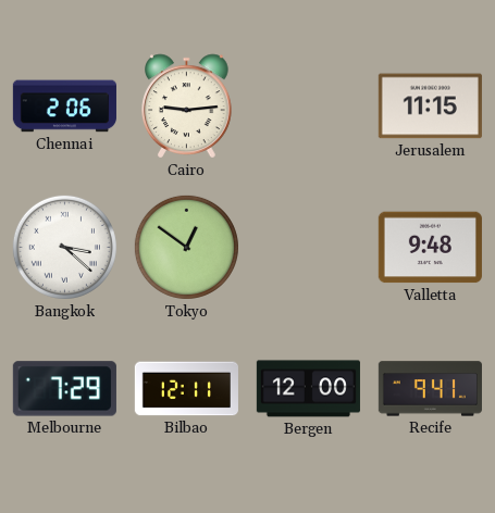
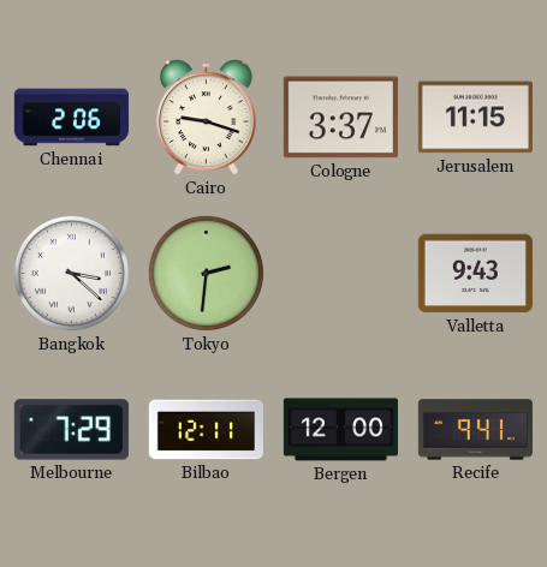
Cairo: 9:14 -> 9:18
Cologne: none -> 3:37
Tokyo: 12:51 -> 2:31
Valletta: 9:48 -> 9:43
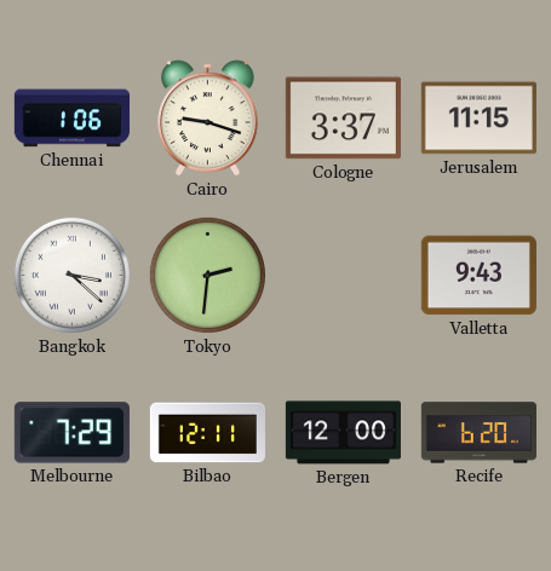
Chennai: 2:06 -> 1:06
Recife: 9:41 -> 6:20
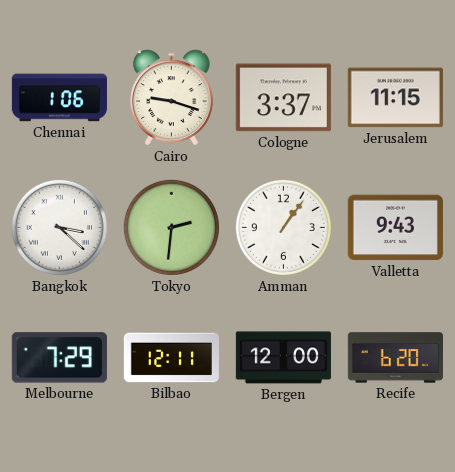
Amman: none -> 1:06
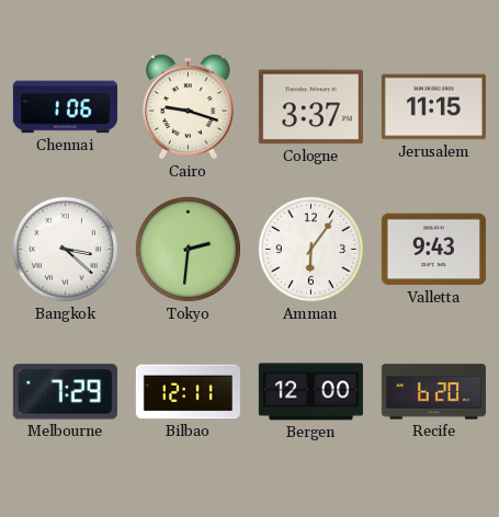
Amman: 1:06 -> 6:06
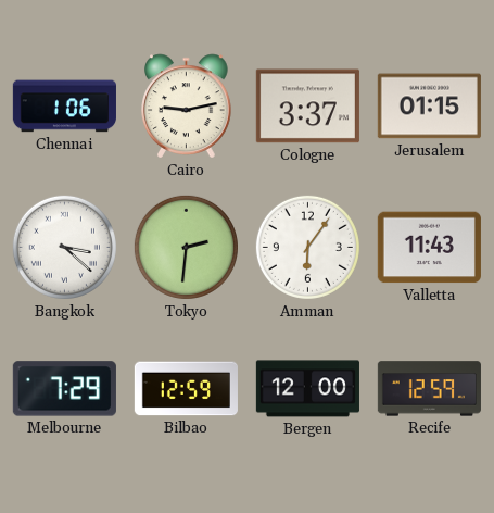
Cairo: 9:18 -> 9:13
Jerusalem: 11:15 -> 01:15
Valletta: 9:43 -> 11:43
Bilbao: 12:11 -> 12:59
Recife: 6:20 -> 12:59
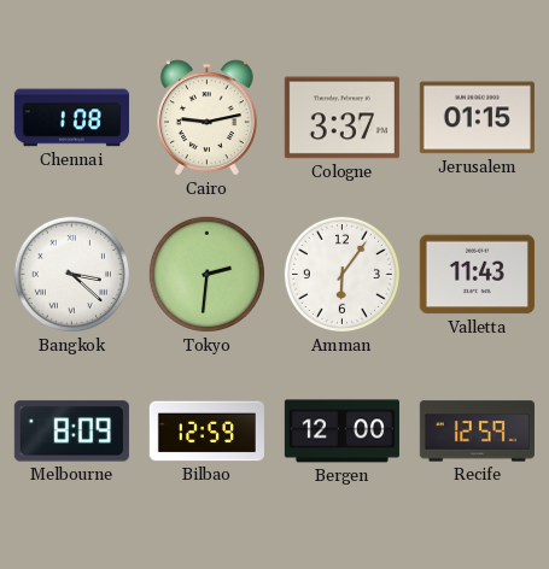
Chennai: 1:06 -> 1:08
Melbourne: 7:29 -> 8:09
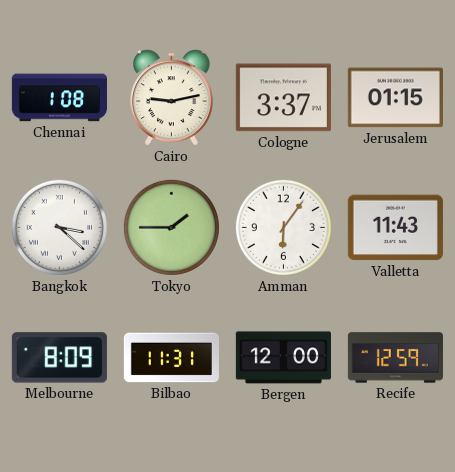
Tokyo: 2:31 -> 1:45
Bilbao: 12:59 -> 11:31
